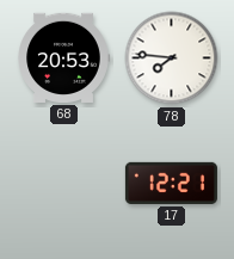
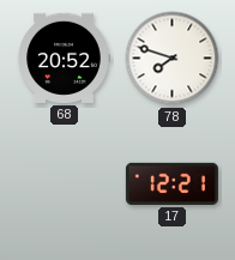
68: 20:53 -> 20:52
78: 7:46 -> 7:48
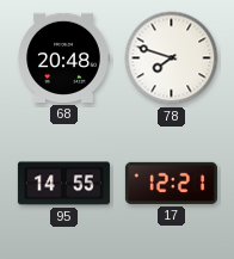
68: 20:52 -> 20:48
95: none -> 14:55
